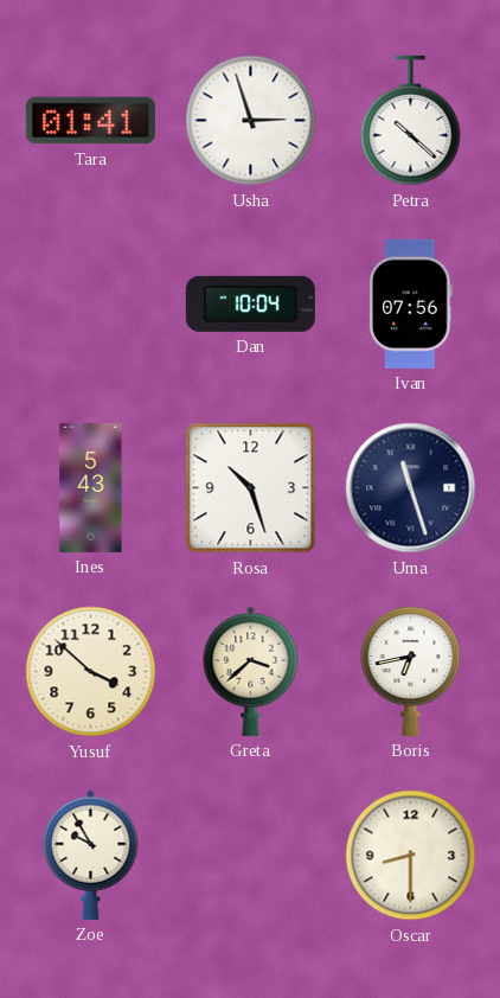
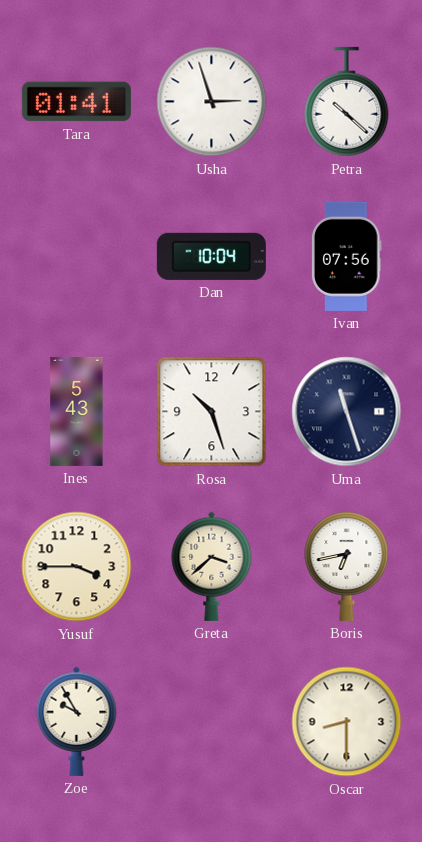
Yusuf: 3:52 -> 3:45
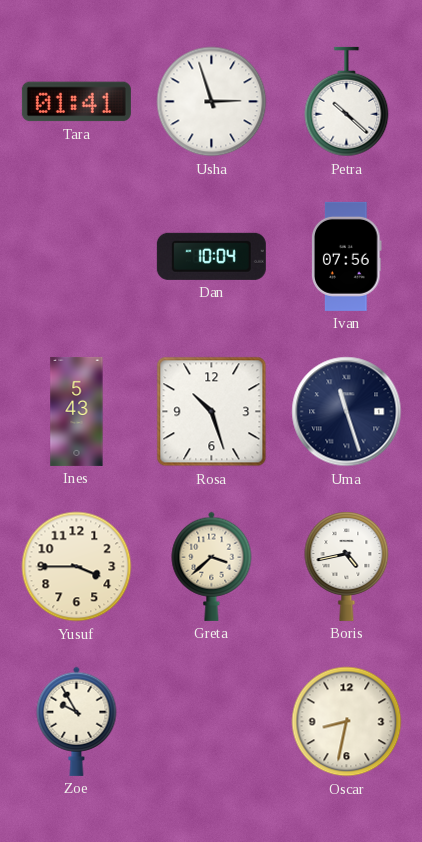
Boris: 6:43 -> 4:43
Oscar: 8:30 -> 8:32
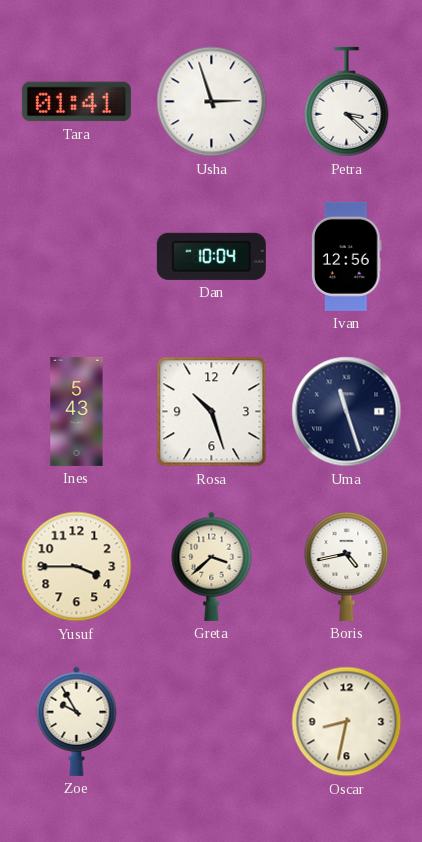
Petra: 10:22 -> 3:22
Ivan: 07:56 -> 12:56
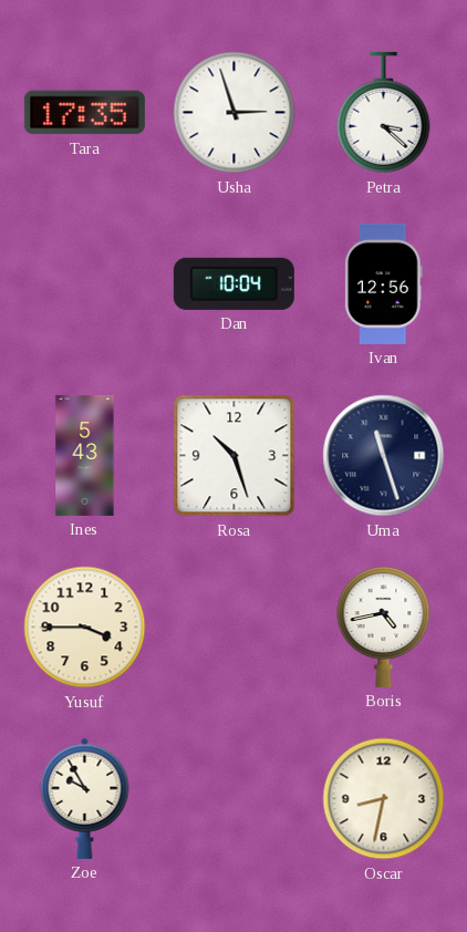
Tara: 01:41 -> 17:35
Greta: 3:38 -> none
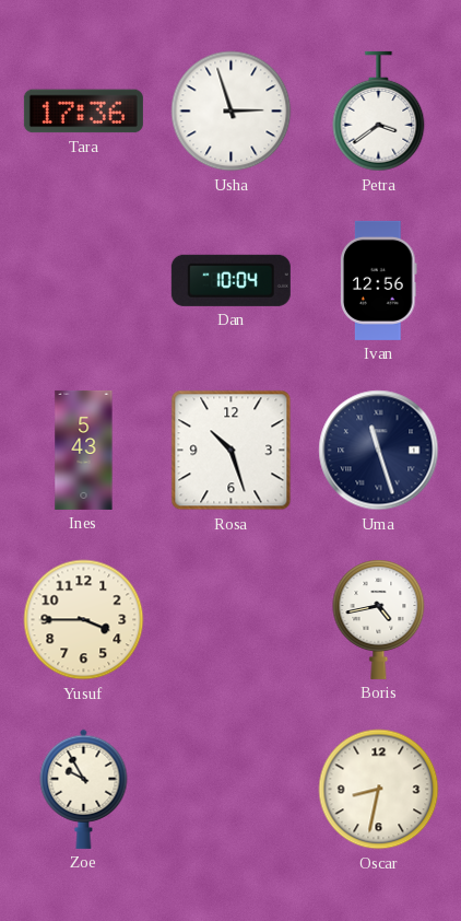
Tara: 17:35 -> 17:36
Petra: 3:22 -> 3:39
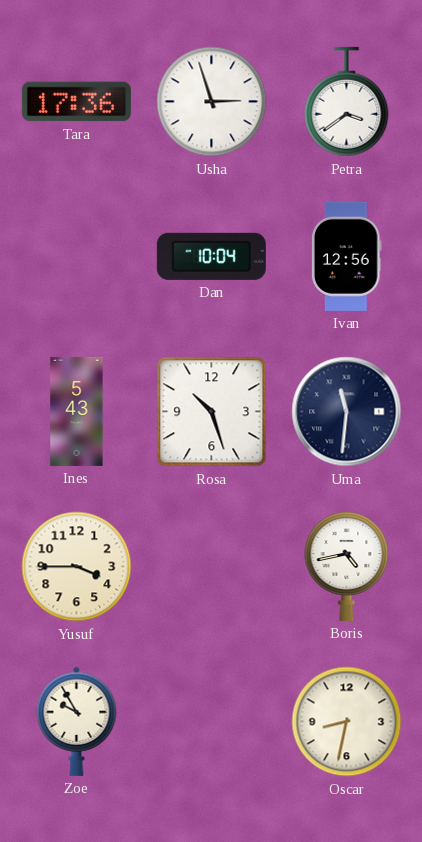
Uma: 11:27 -> 11:31
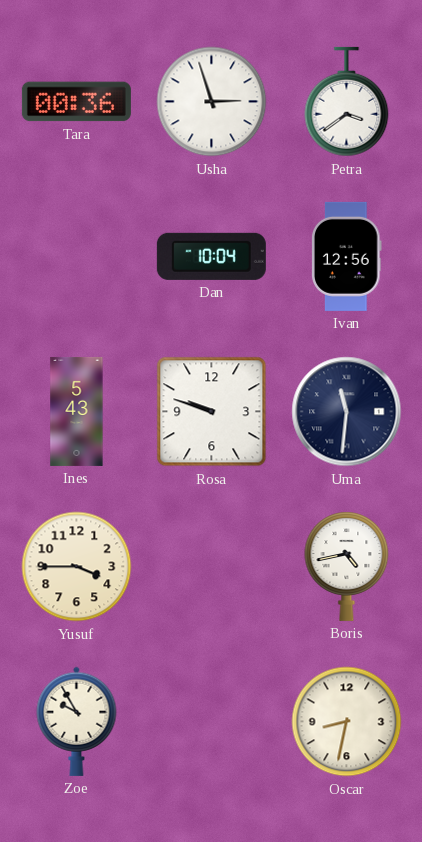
Tara: 17:36 -> 00:36
Rosa: 10:27 -> 9:48
